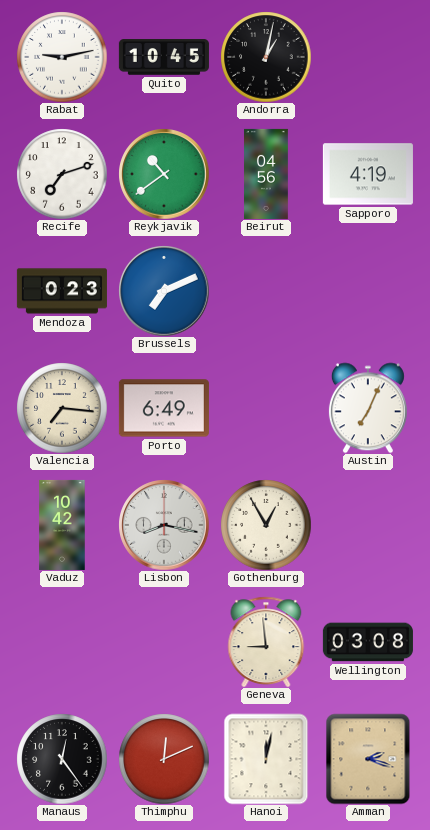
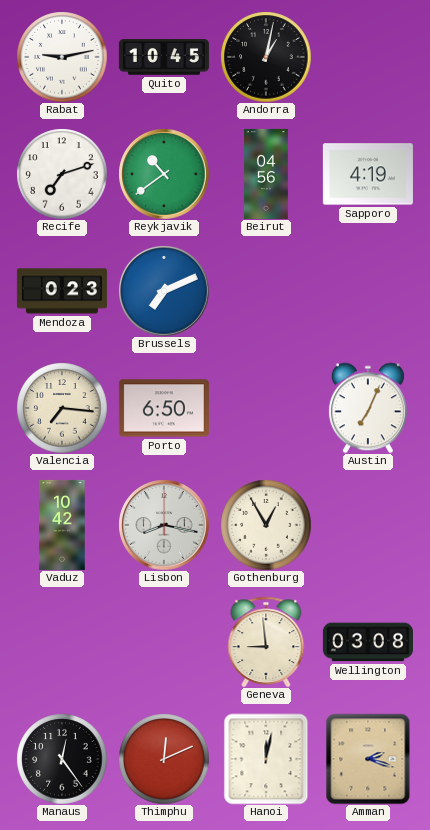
Porto: 6:49 -> 6:50
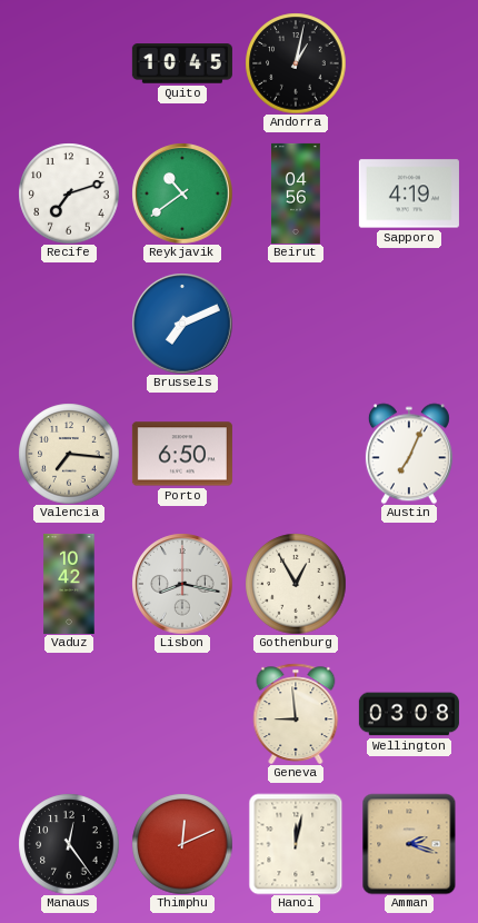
Rabat: 9:13 -> none
Mendoza: 0:23 -> none
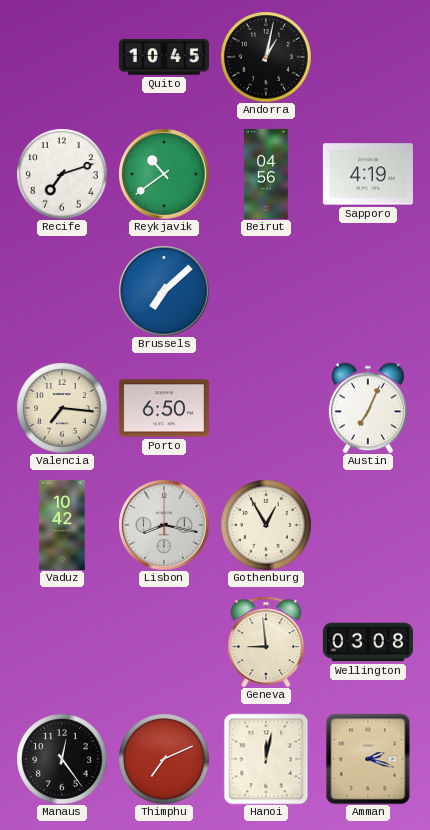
Brussels: 7:11 -> 7:08
Thimphu: 12:11 -> 7:11
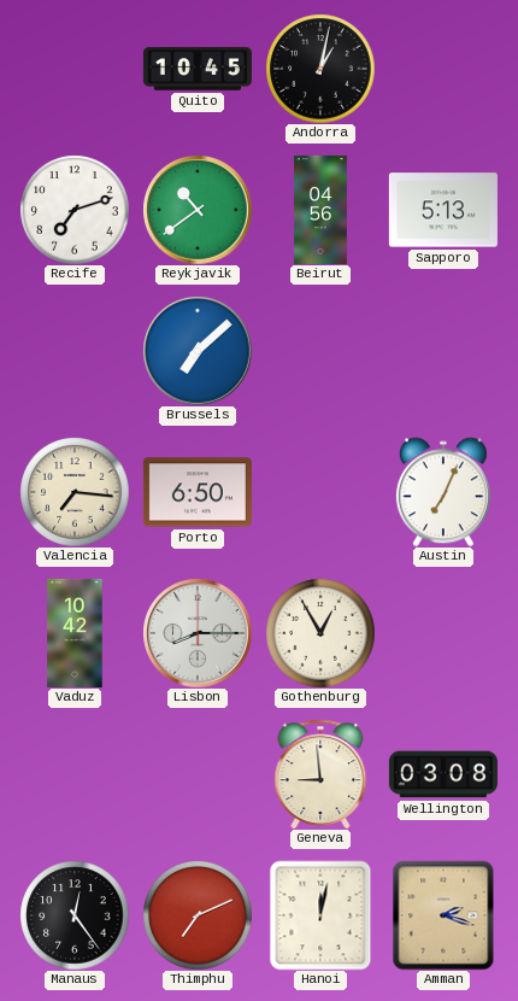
Sapporo: 4:19 -> 5:13
Lisbon: 8:17 -> 8:15
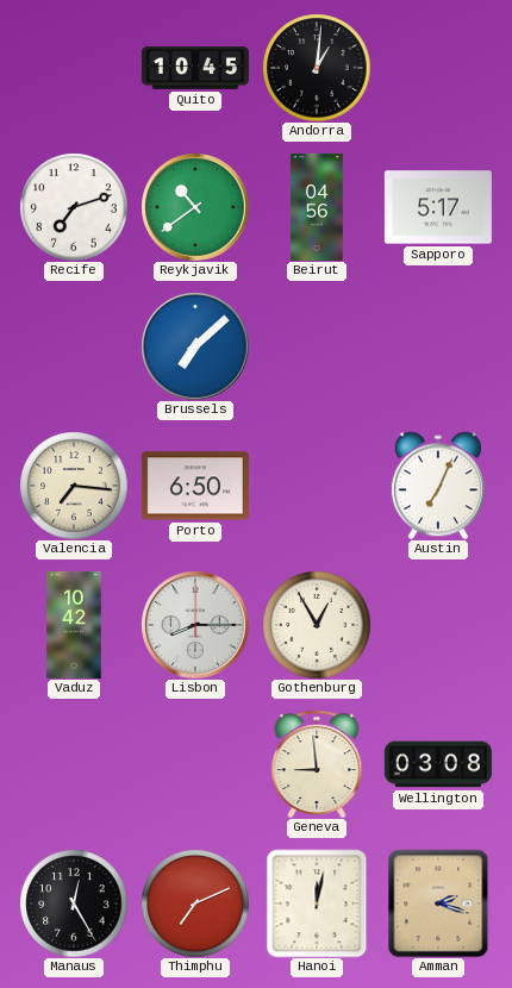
Andorra: 1:02 -> 1:01
Sapporo: 5:13 -> 5:17
Manaus: 12:24 -> 12:25
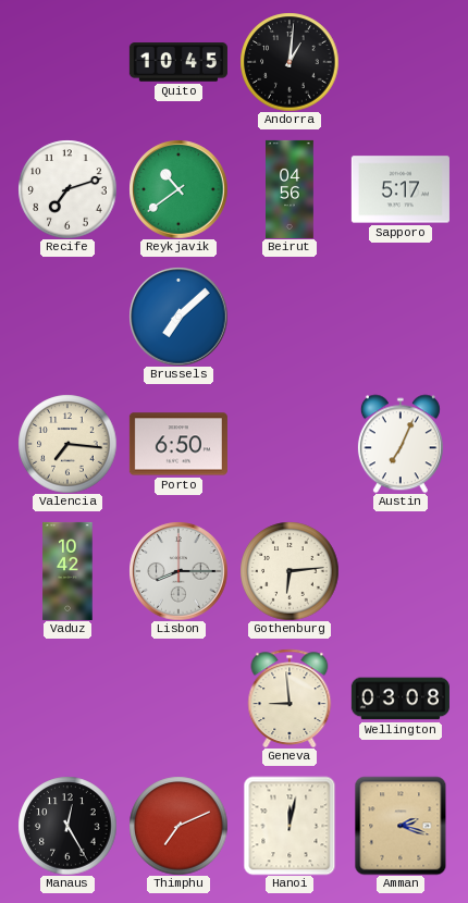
Gothenburg: 12:55 -> 6:14
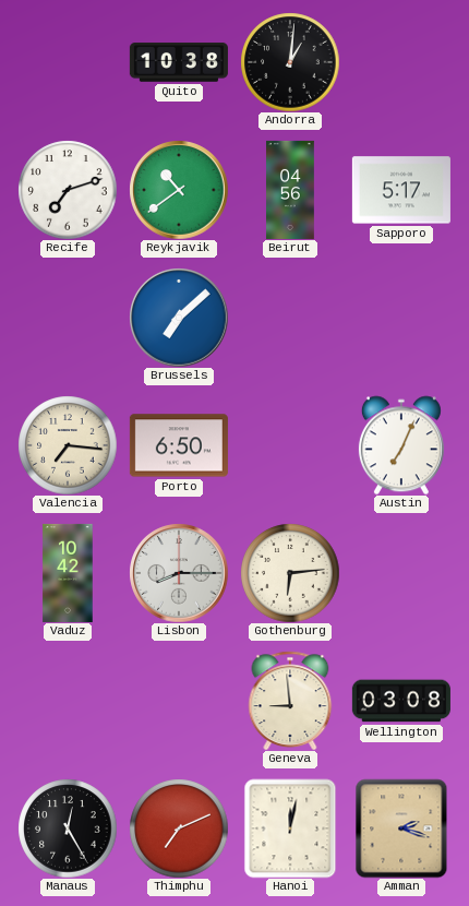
Quito: 10:45 -> 10:38
